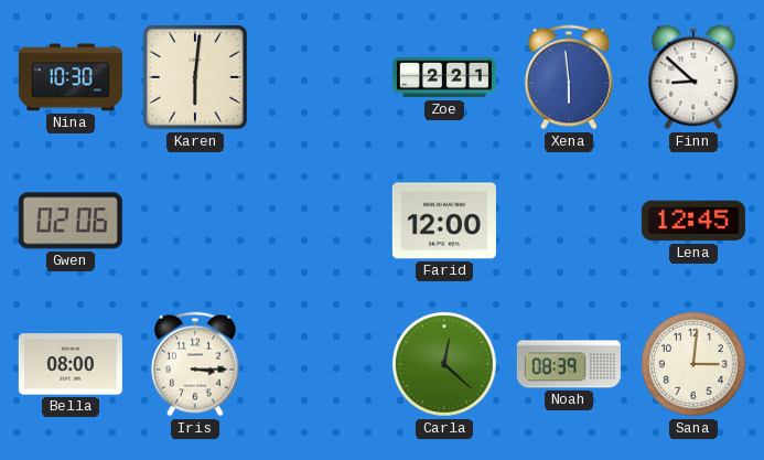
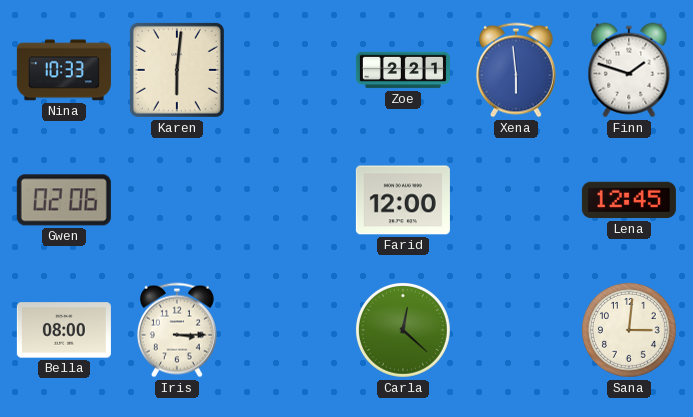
Nina: 10:30 -> 10:33
Finn: 8:52 -> 1:48
Noah: 08:39 -> none
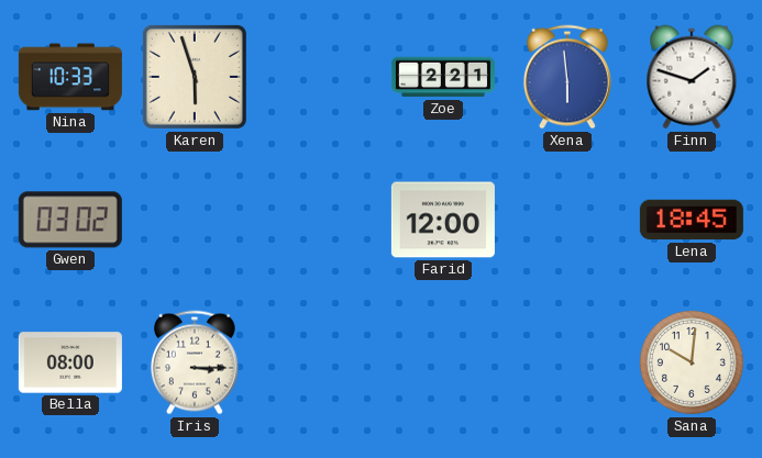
Karen: 6:01 -> 5:57
Gwen: 02:06 -> 03:02
Lena: 12:45 -> 18:45
Carla: 12:22 -> none
Sana: 3:01 -> 10:01
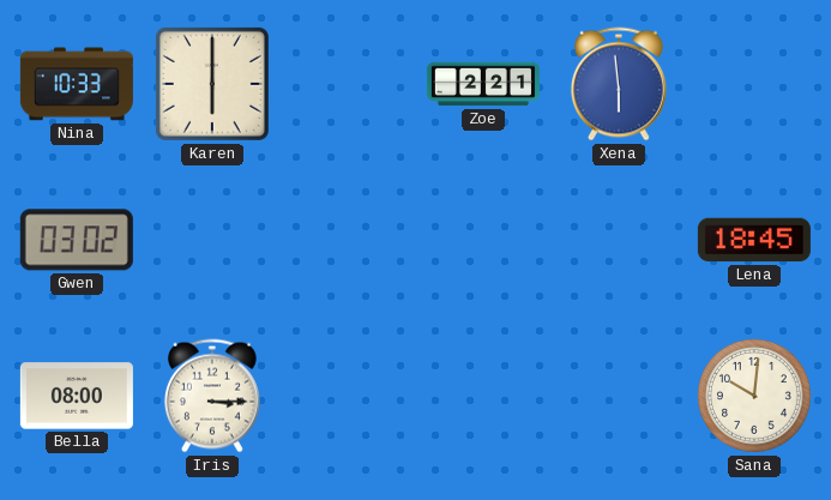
Karen: 5:57 -> 6:00
Finn: 1:48 -> none
Farid: 12:00 -> none
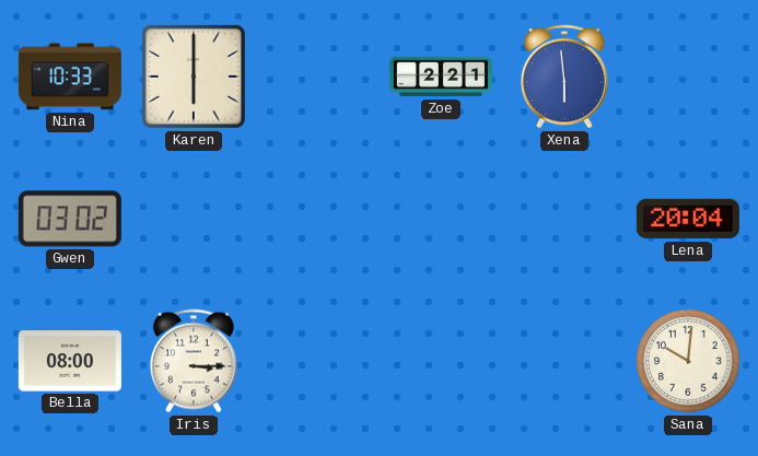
Lena: 18:45 -> 20:04
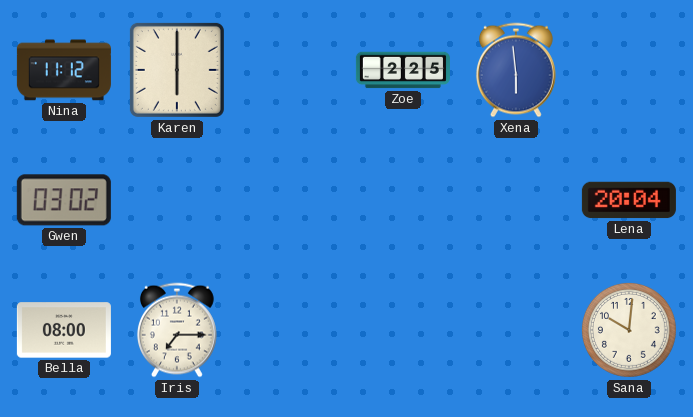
Nina: 10:33 -> 11:12
Zoe: 2:21 -> 2:25
Iris: 3:15 -> 7:15
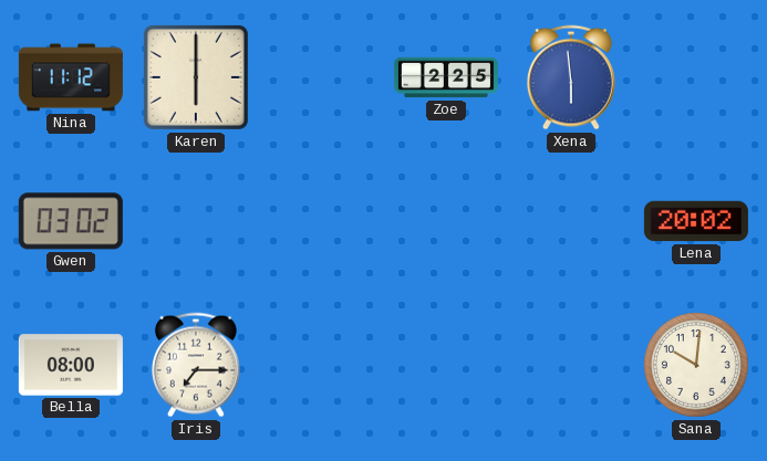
Lena: 20:04 -> 20:02
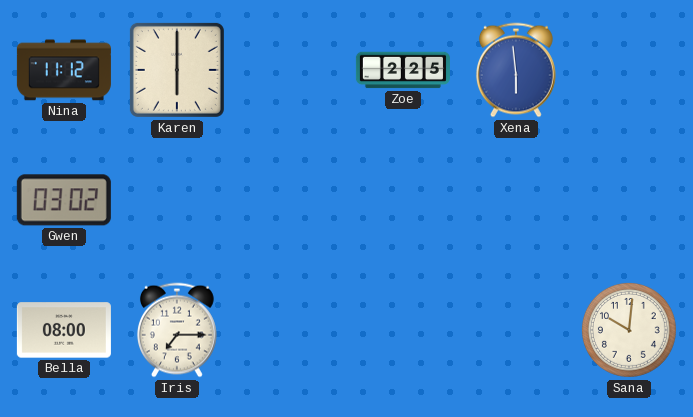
Lena: 20:02 -> none
